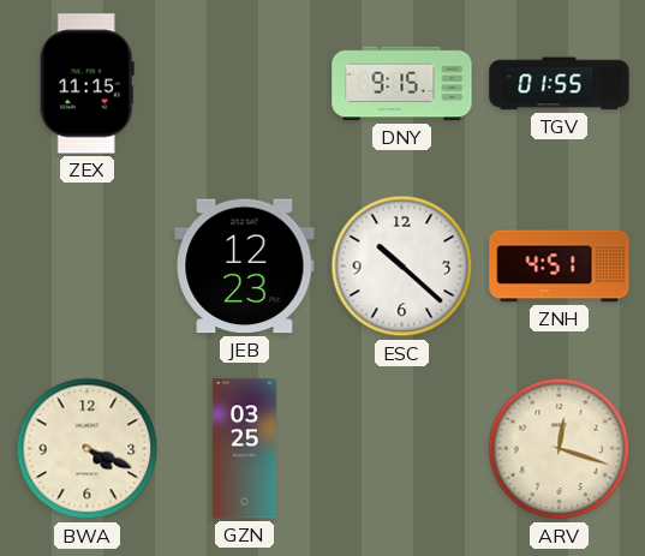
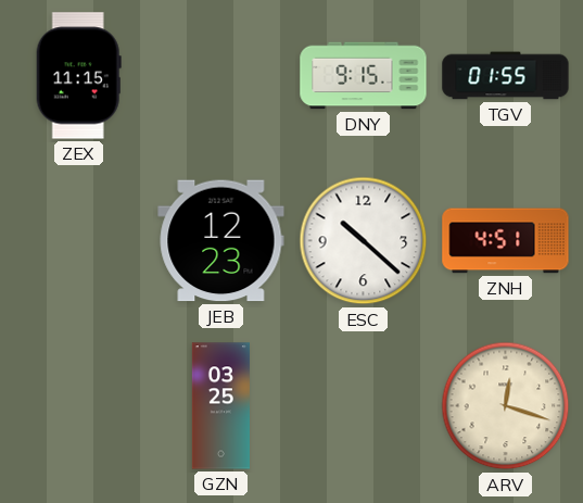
BWA: 4:19 -> none
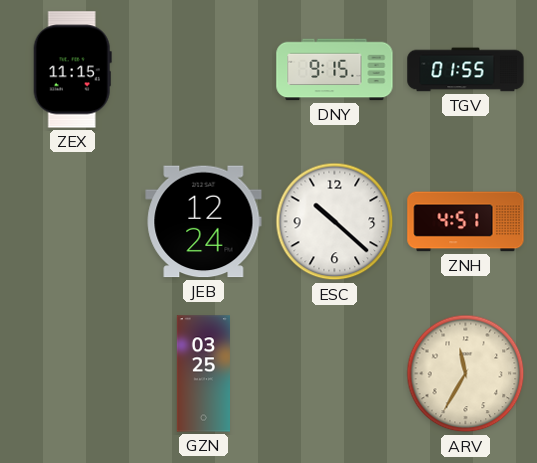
JEB: 12:23 -> 12:24
ARV: 12:18 -> 11:35
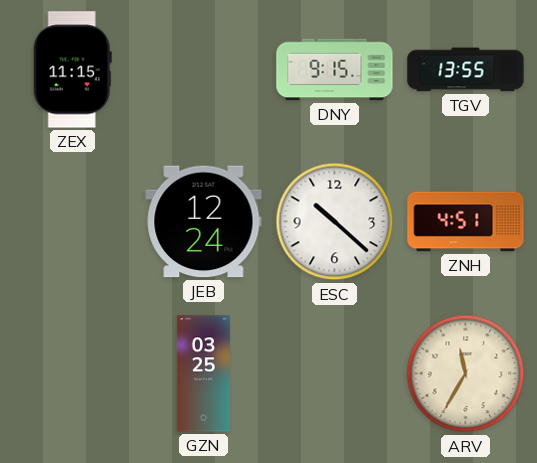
TGV: 01:55 -> 13:55
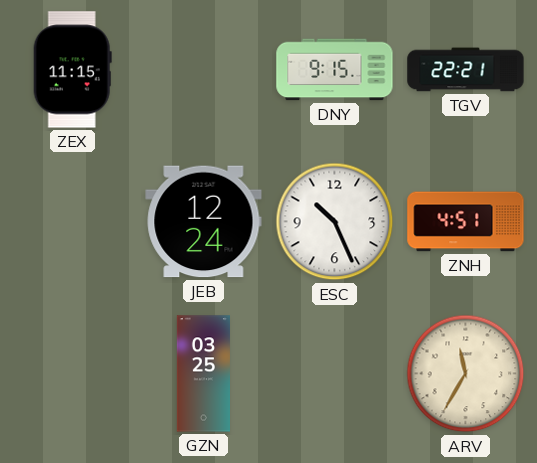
TGV: 13:55 -> 22:21
ESC: 10:22 -> 10:26
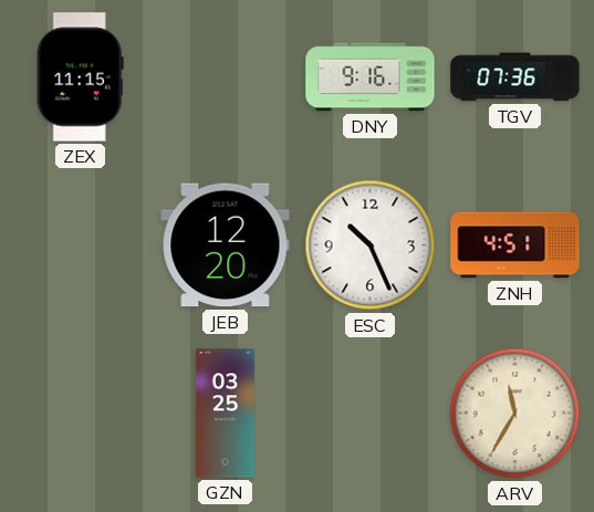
DNY: 9:15 -> 9:16
TGV: 22:21 -> 07:36
JEB: 12:24 -> 12:20
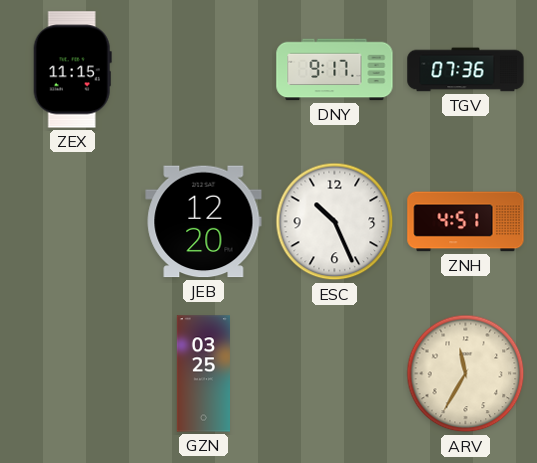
DNY: 9:16 -> 9:17
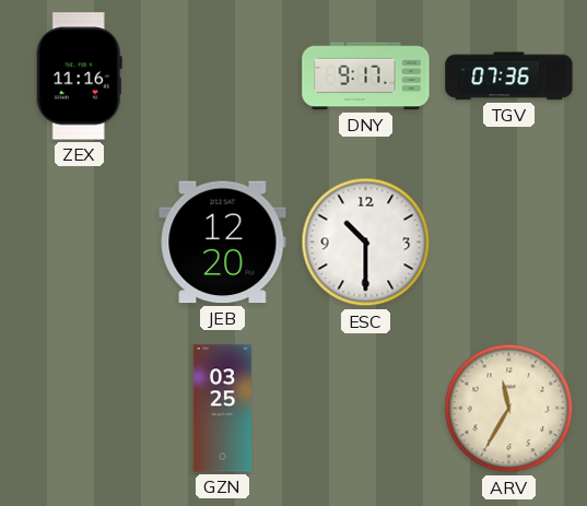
ZEX: 11:15 -> 11:16
ESC: 10:26 -> 10:30
ZNH: 4:51 -> none
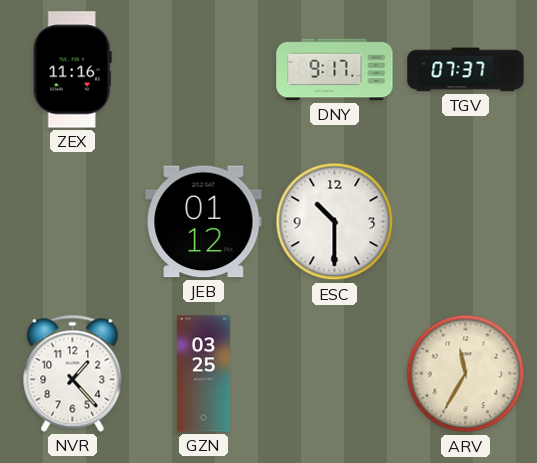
TGV: 07:36 -> 07:37
JEB: 12:20 -> 01:12
NVR: none -> 1:23
